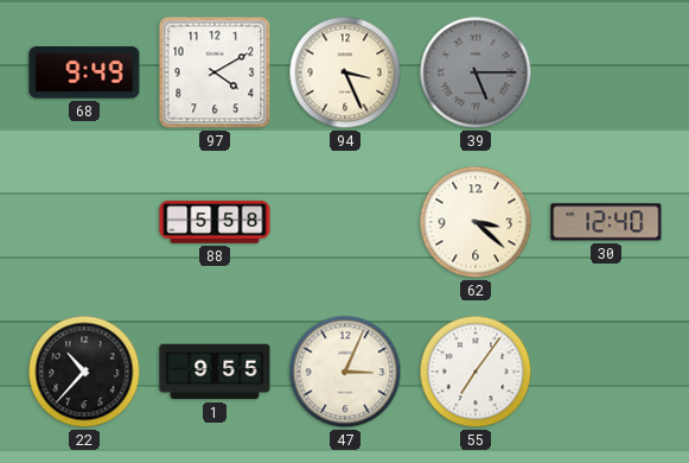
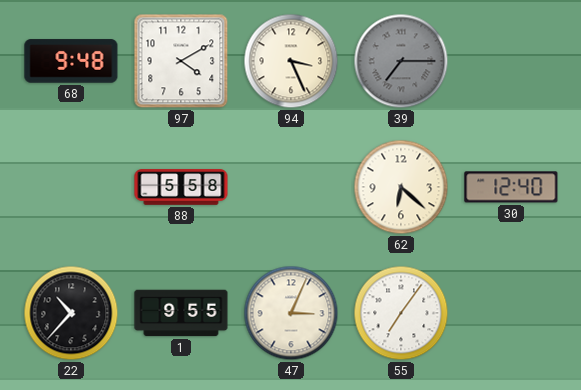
68: 9:49 -> 9:48
39: 5:15 -> 7:15
62: 3:22 -> 6:22
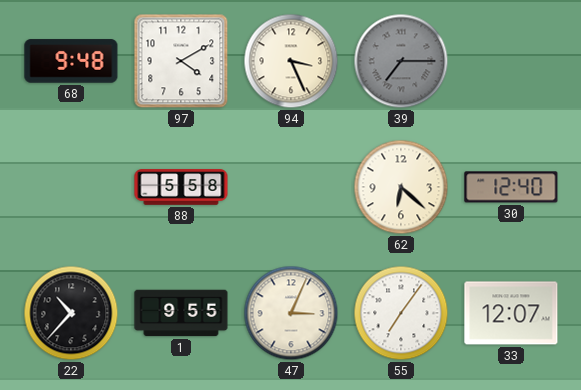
33: none -> 12:07
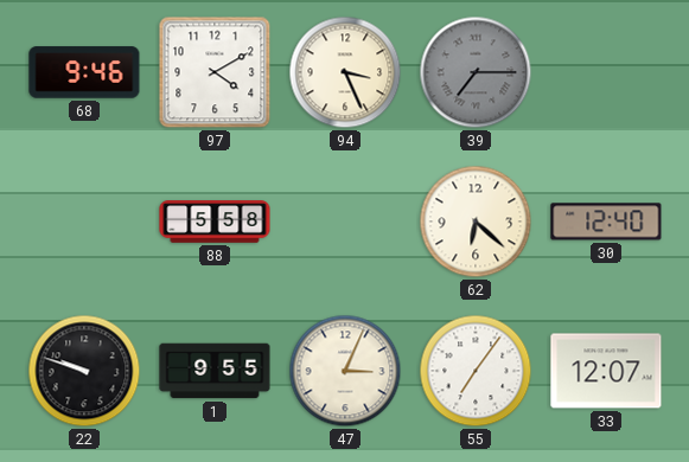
68: 9:48 -> 9:46
22: 10:37 -> 9:48
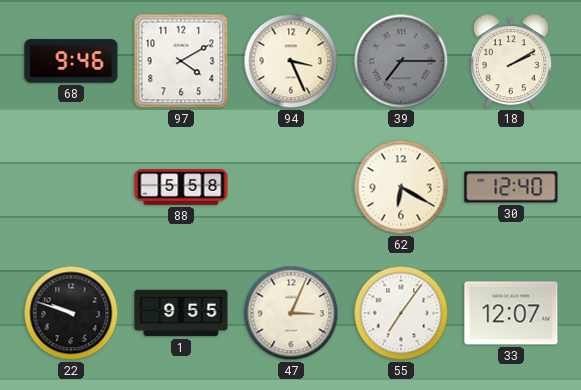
18: none -> 2:10
62: 6:22 -> 6:20
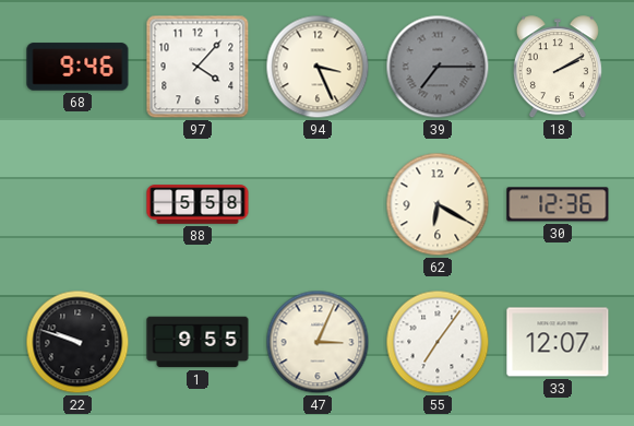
97: 4:10 -> 4:07
30: 12:40 -> 12:36
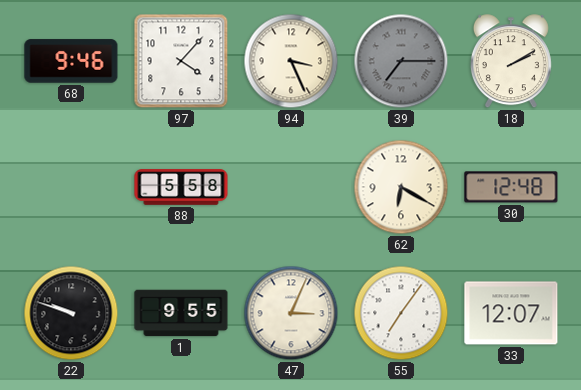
30: 12:36 -> 12:48
